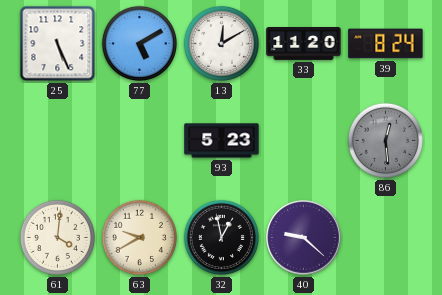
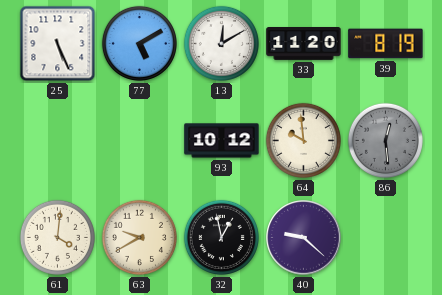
39: 8:24 -> 8:19
93: 5:23 -> 10:12
64: none -> 9:59
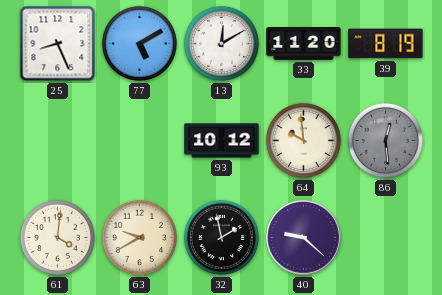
25: 5:26 -> 8:26
32: 12:58 -> 1:58
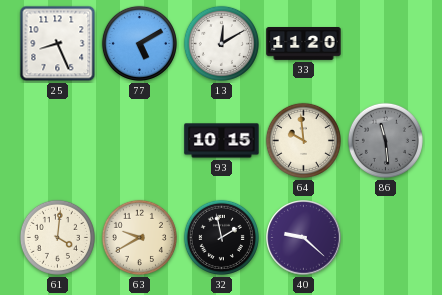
39: 8:19 -> none
93: 10:12 -> 10:15
86: 12:29 -> 11:29
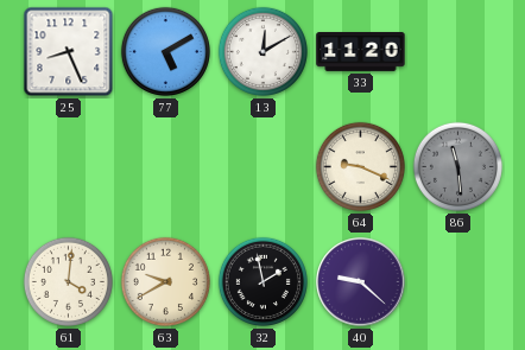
93: 10:15 -> none
64: 9:59 -> 9:19
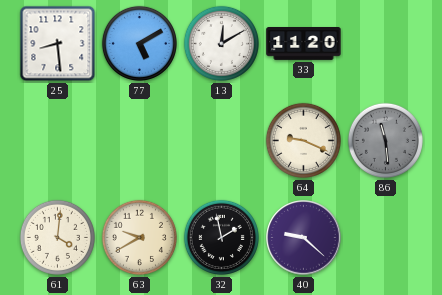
25: 8:26 -> 8:29
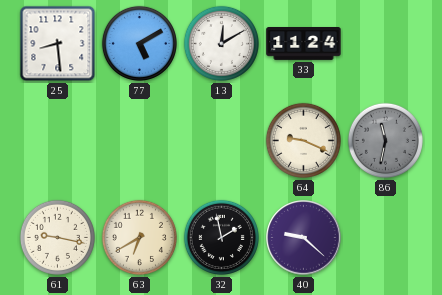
33: 11:20 -> 11:24
86: 11:29 -> 11:32
61: 4:01 -> 9:17
63: 9:40 -> 6:40
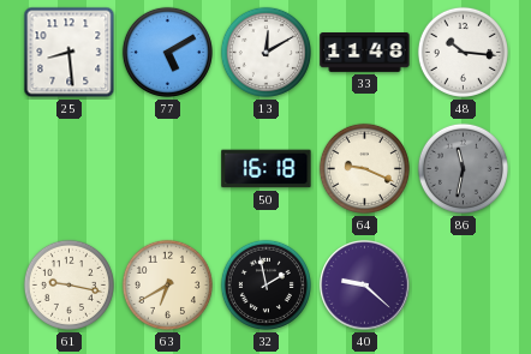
33: 11:24 -> 11:48
48: none -> 10:16
50: none -> 16:18
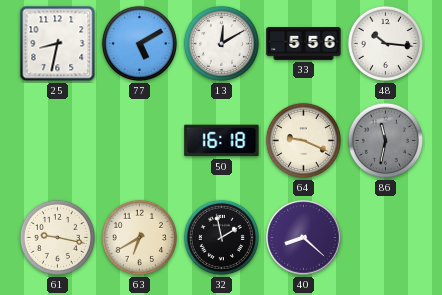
25: 8:29 -> 8:32
33: 11:48 -> 5:56
40: 9:22 -> 8:22
